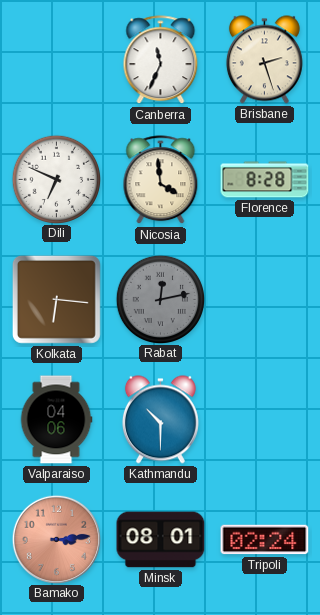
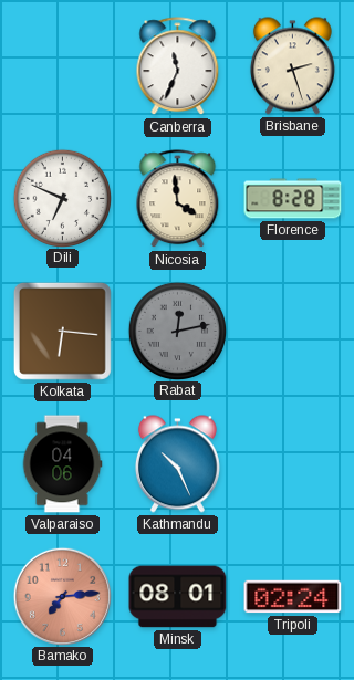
Kathmandu: 10:30 -> 10:26
Bamako: 3:14 -> 7:14
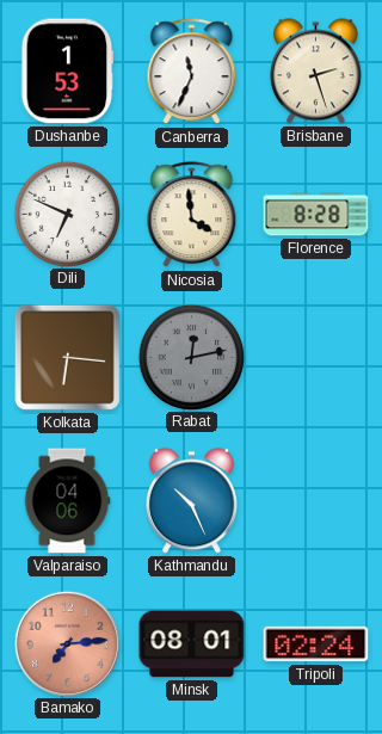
Dushanbe: none -> 1:53
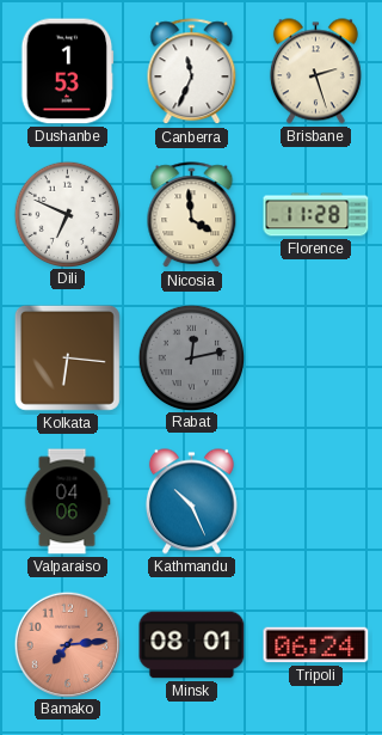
Florence: 8:28 -> 11:28
Tripoli: 02:24 -> 06:24
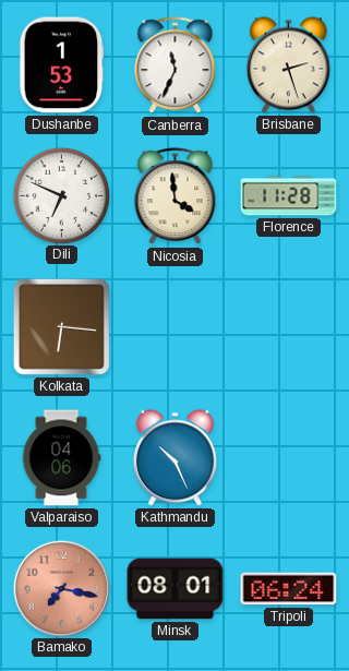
Rabat: 12:13 -> none
Bamako: 7:14 -> 7:17
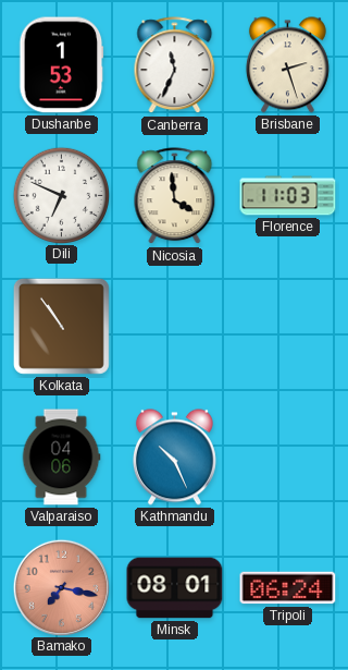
Florence: 11:28 -> 11:03
Kolkata: 6:16 -> 10:54
